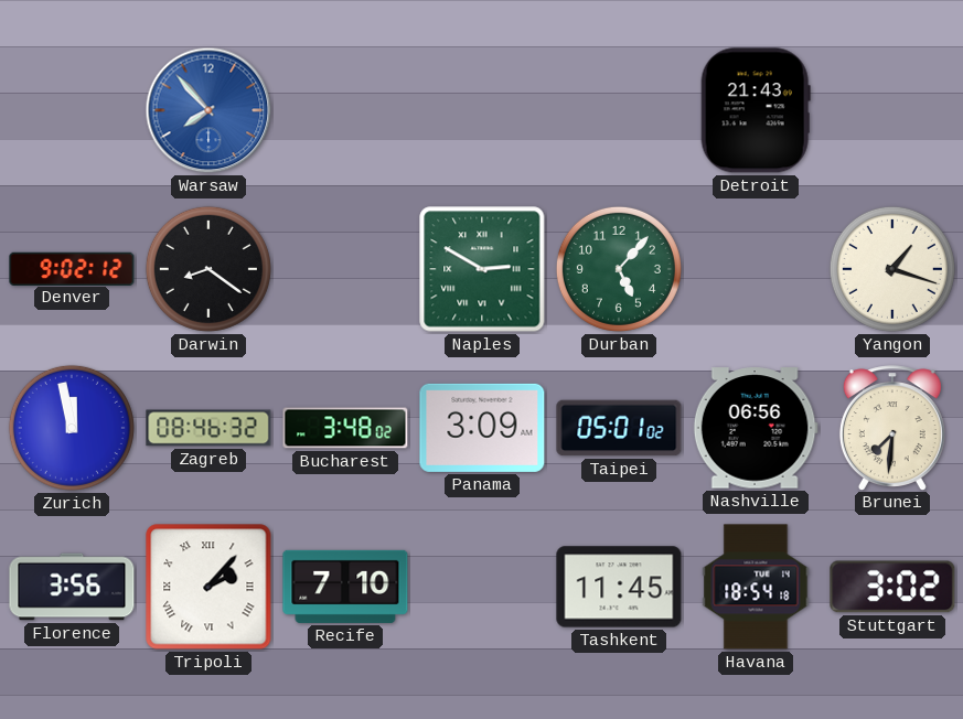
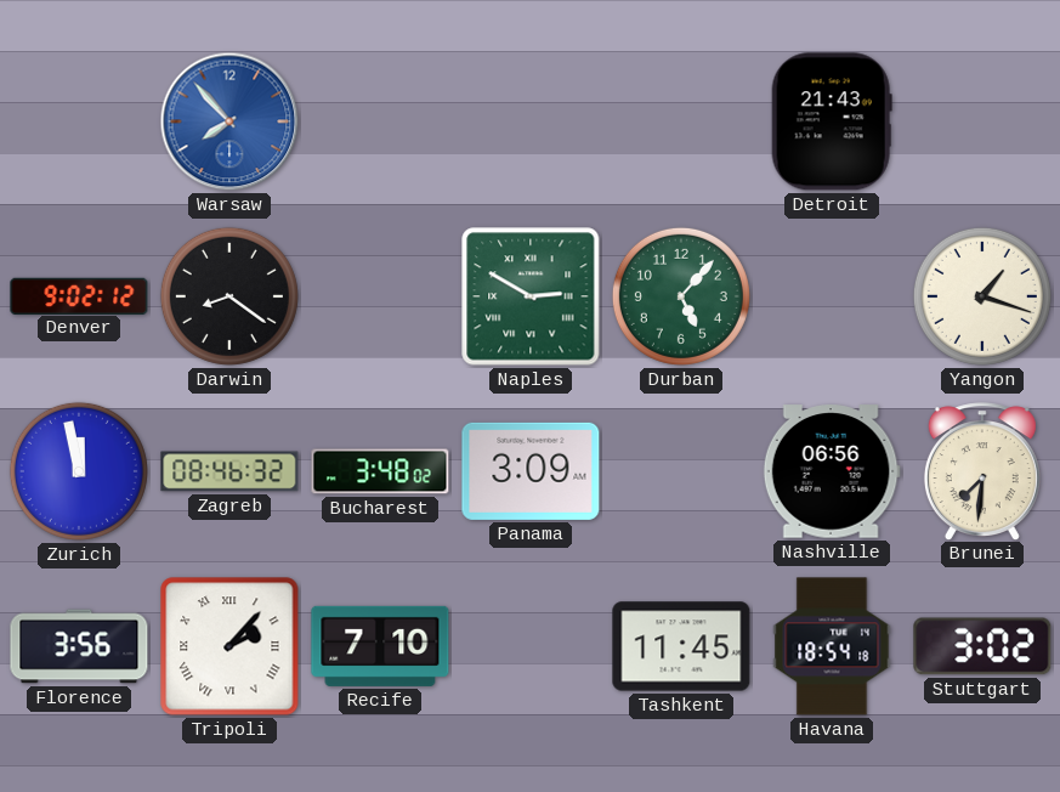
Taipei: 05:01 -> none
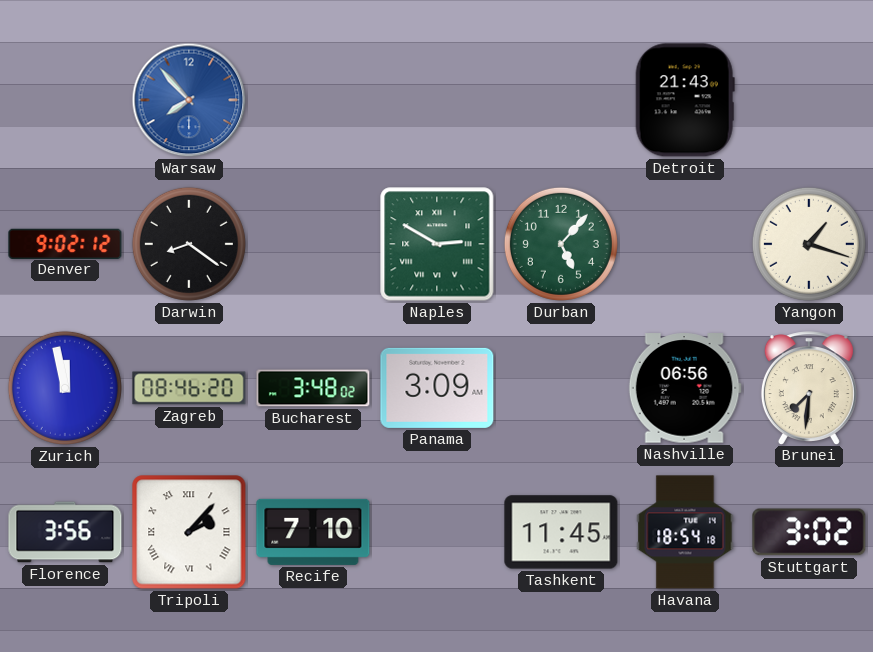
Zagreb: 08:46:32 -> 08:46:20
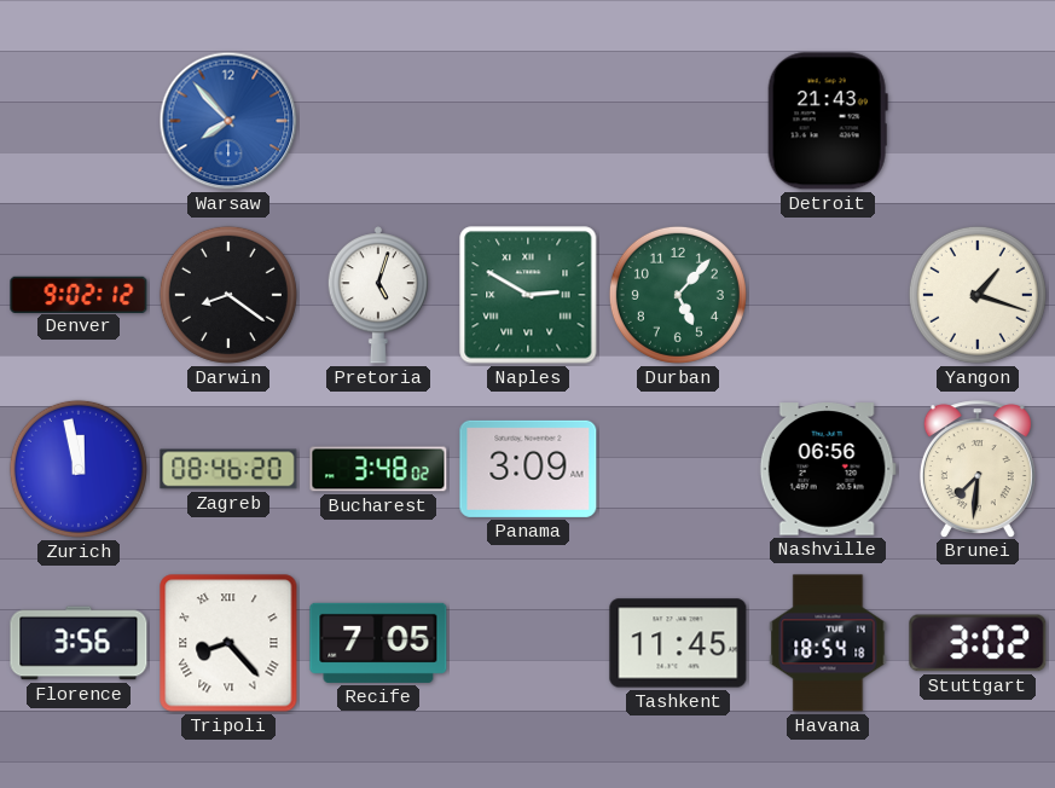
Pretoria: none -> 5:03
Tripoli: 2:07 -> 8:23
Recife: 7:10 -> 7:05
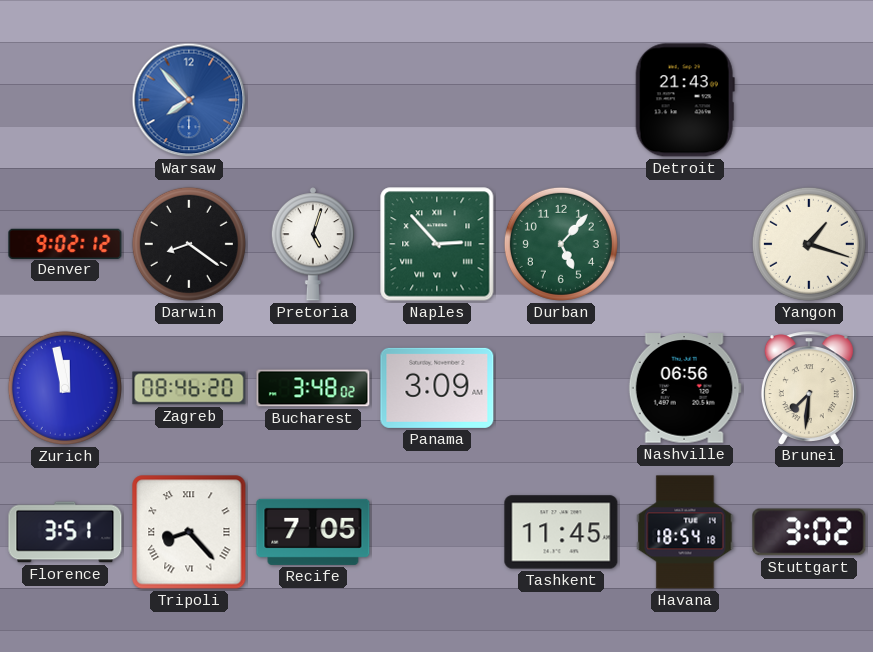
Naples: 2:50 -> 2:53
Florence: 3:56 -> 3:51
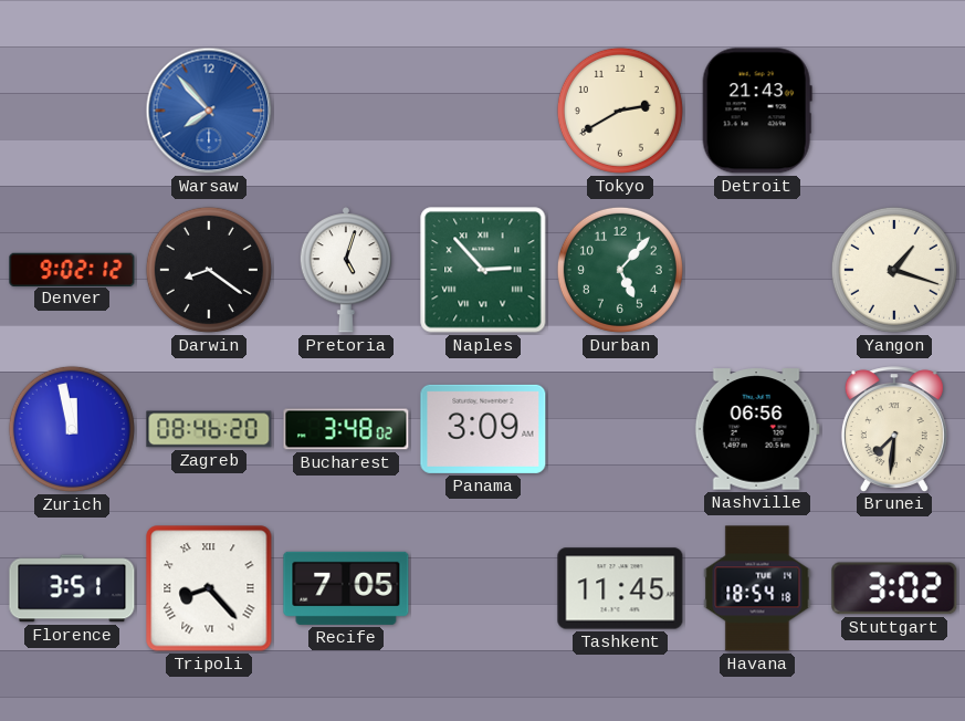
Tokyo: none -> 2:40
